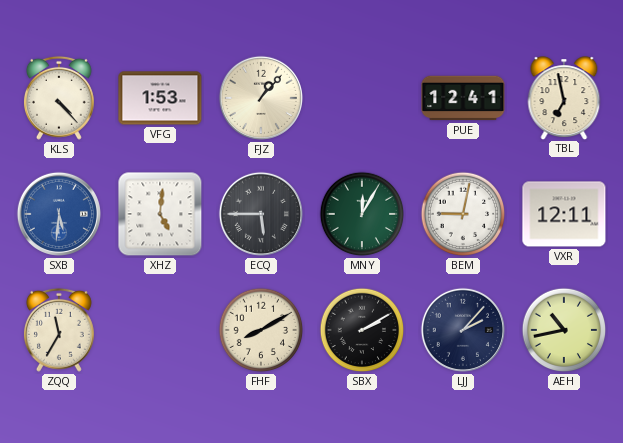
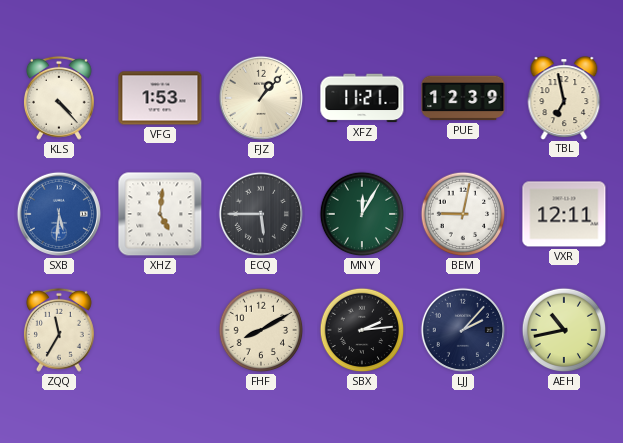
XFZ: none -> 11:21
PUE: 12:41 -> 12:39
SBX: 2:10 -> 2:14
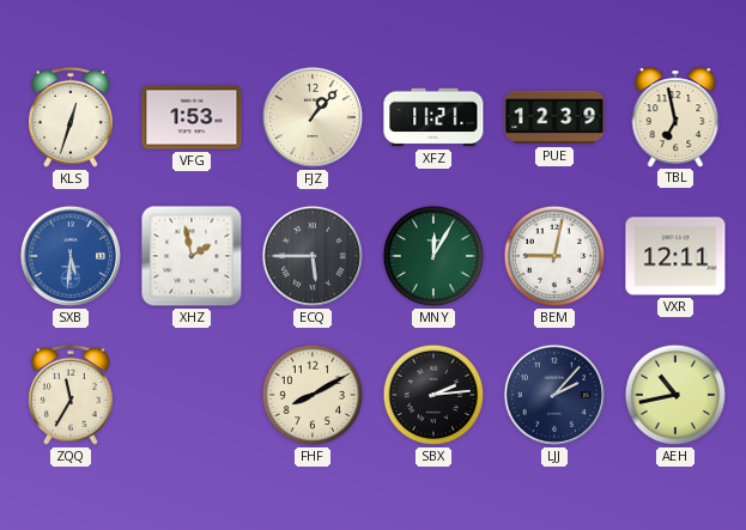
KLS: 4:23 -> 12:33
XHZ: 5:01 -> 1:58
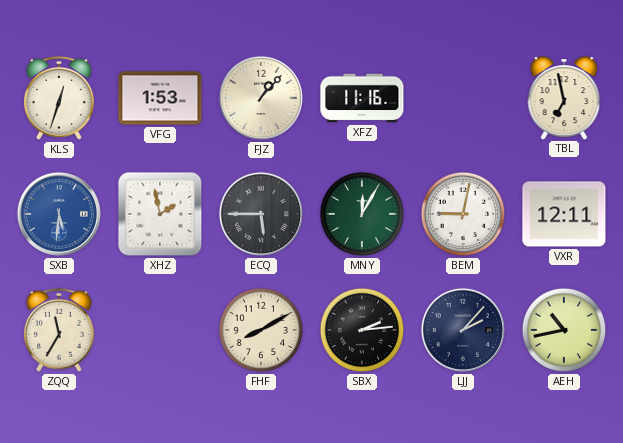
XFZ: 11:21 -> 11:16
PUE: 12:39 -> none
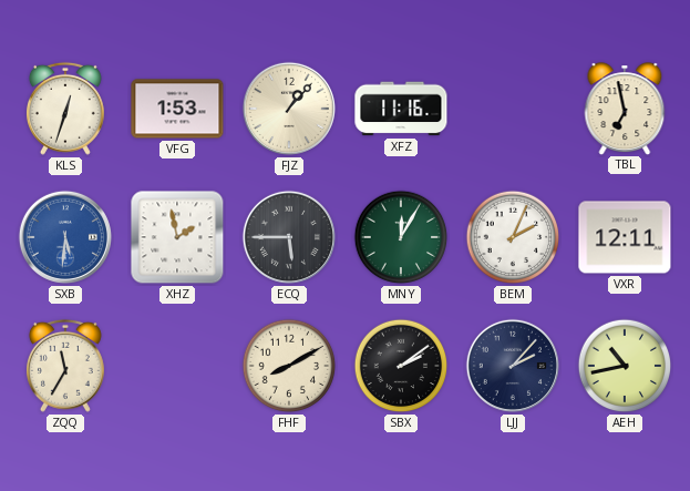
BEM: 9:02 -> 2:04
SBX: 2:14 -> 2:09
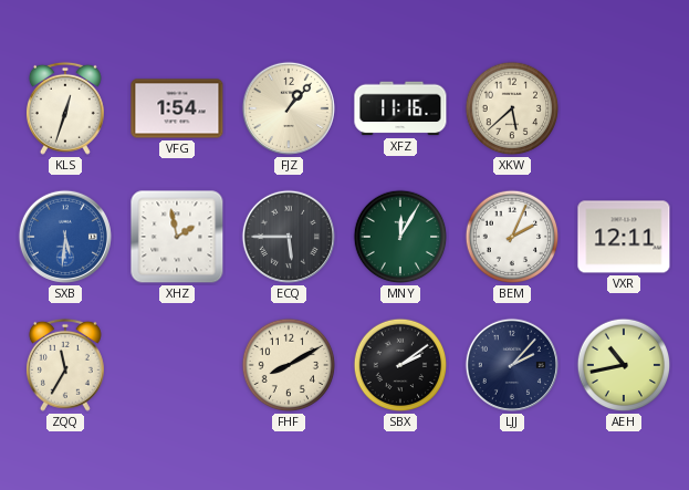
VFG: 1:53 -> 1:54
XKW: none -> 5:38
TBL: 6:58 -> none
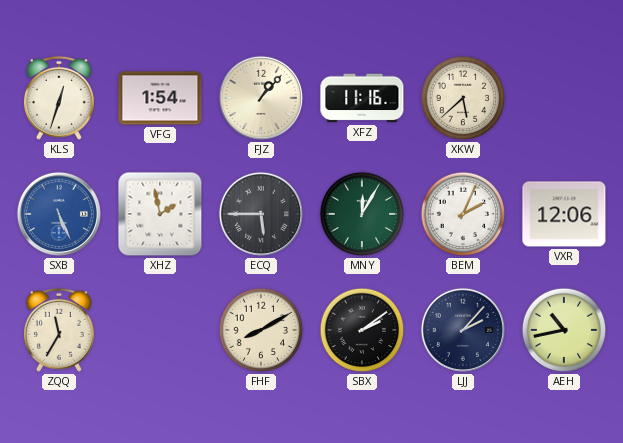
SXB: 5:31 -> 5:26
VXR: 12:11 -> 12:06
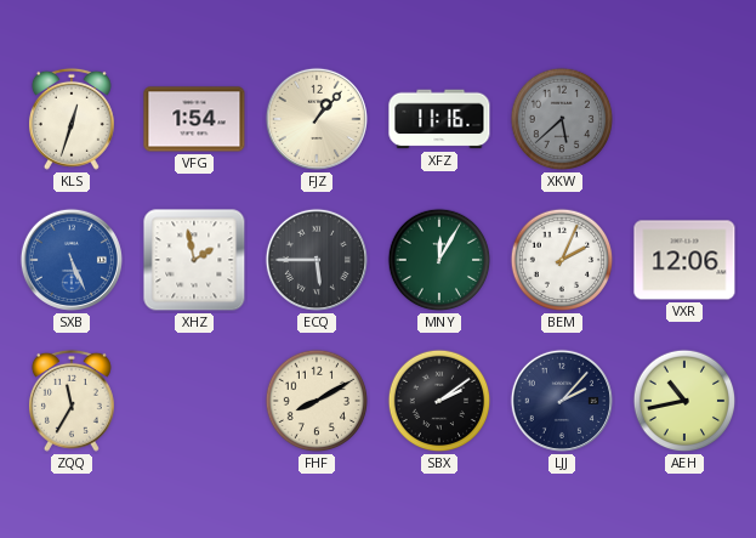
XKW dial: cream -> grey
